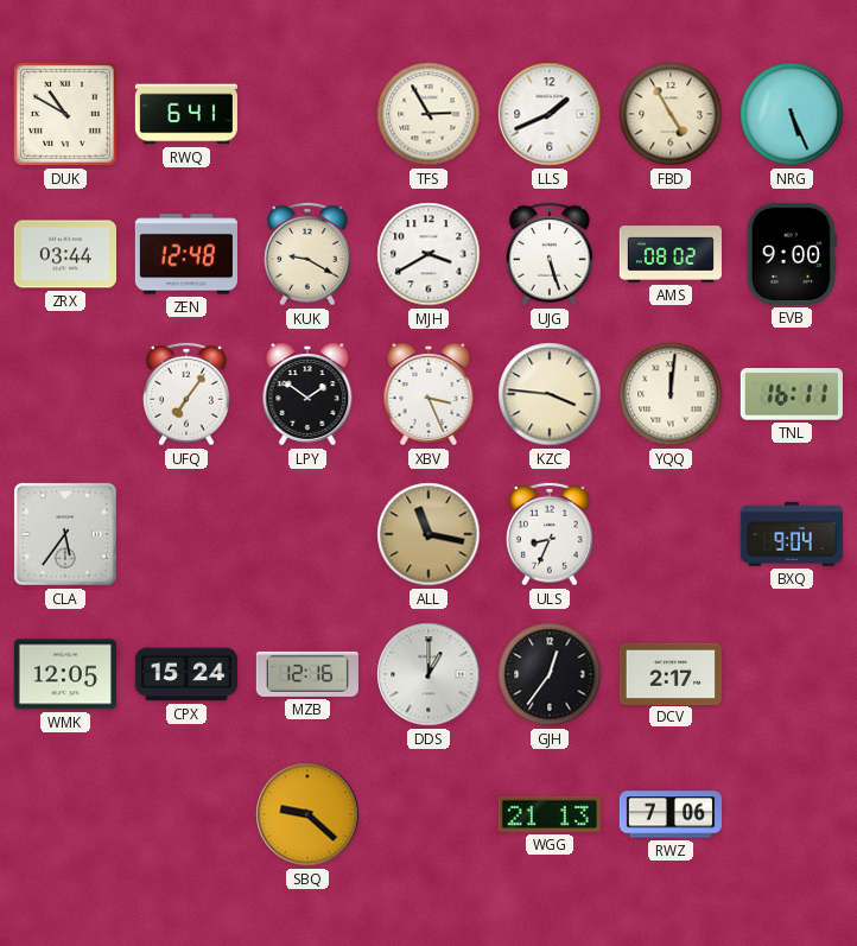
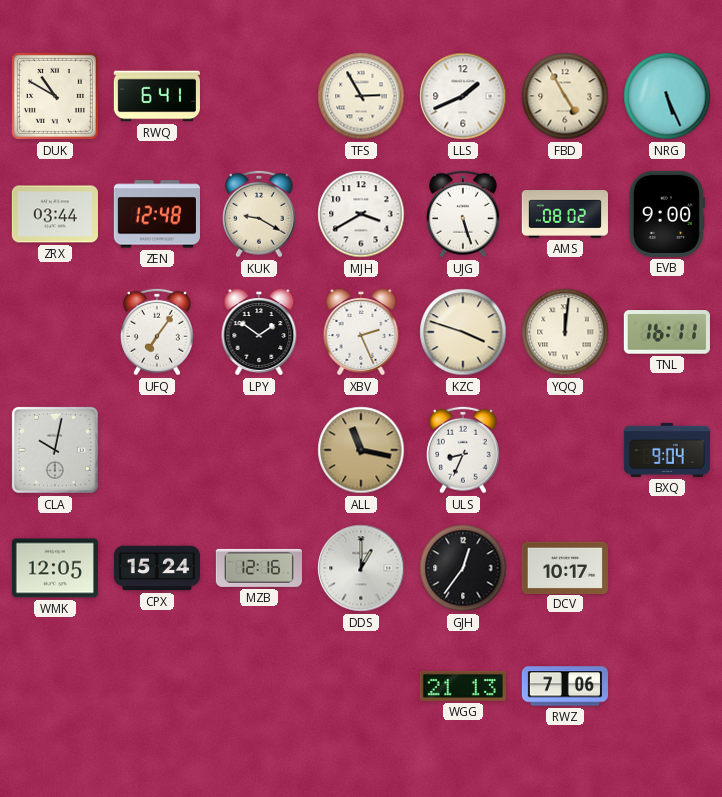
XBV: 3:26 -> 2:26
KZC: 3:46 -> 3:48
CLA: 5:36 -> 10:02
DCV: 2:17 -> 10:17
SBQ: 9:22 -> none
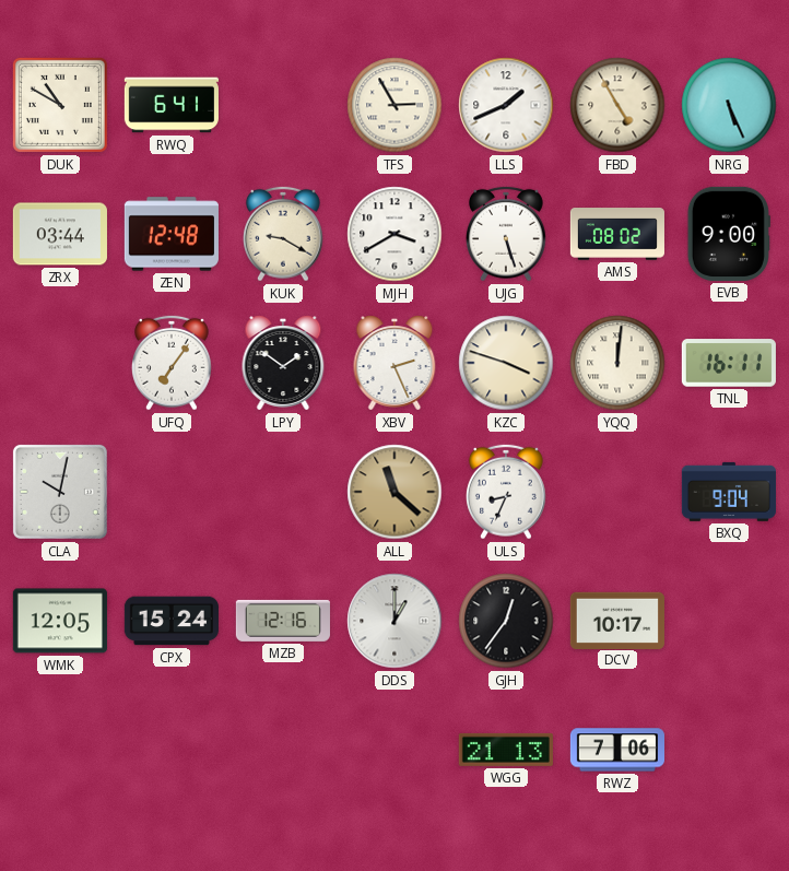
ALL: 11:17 -> 11:22
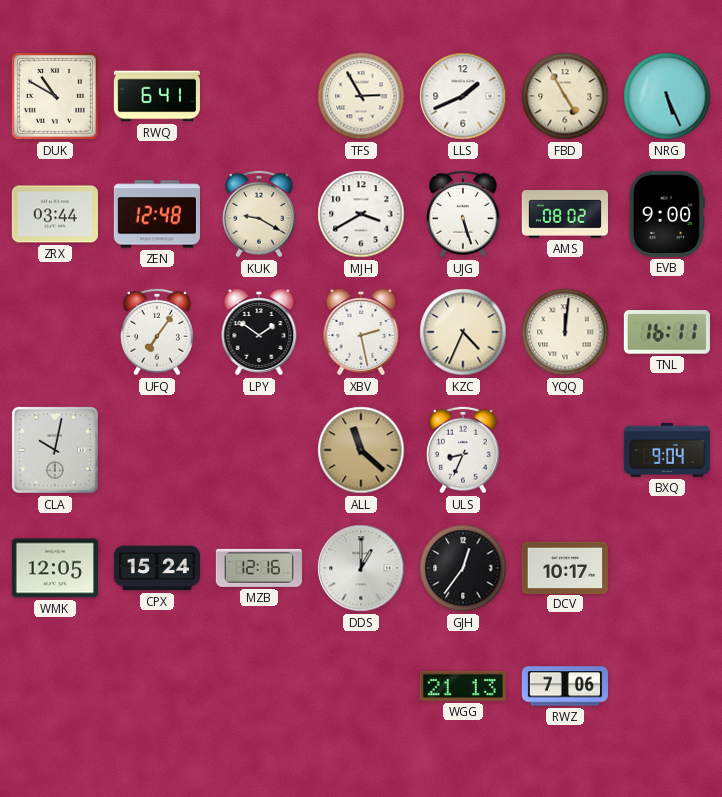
XBV: 2:26 -> 2:28
KZC: 3:48 -> 4:34
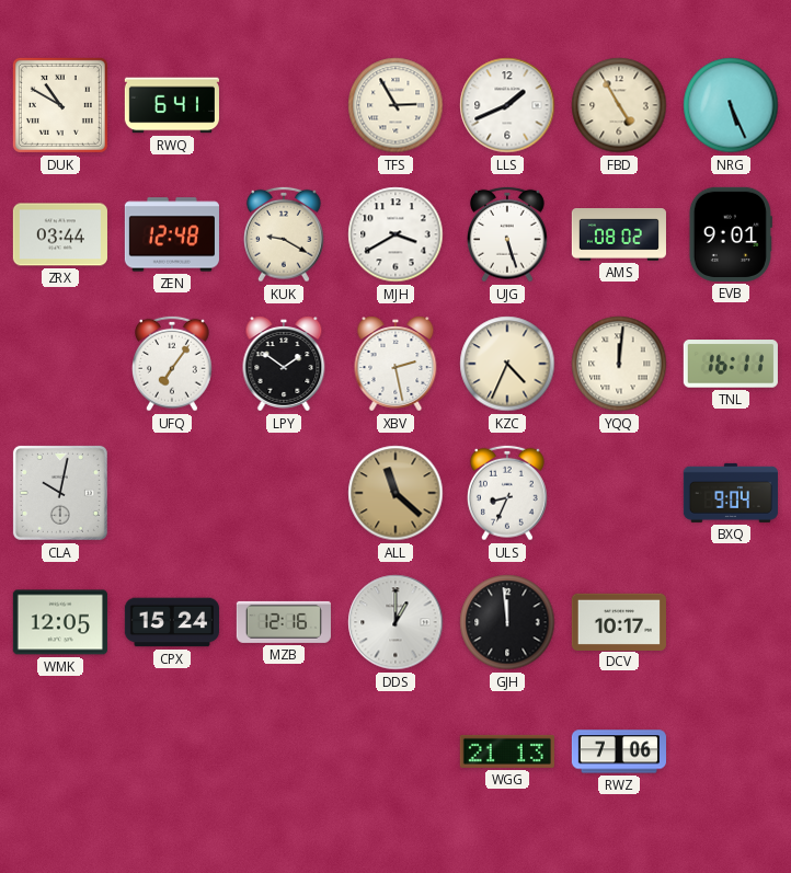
EVB: 9:00 -> 9:01
GJH: 12:36 -> 11:59
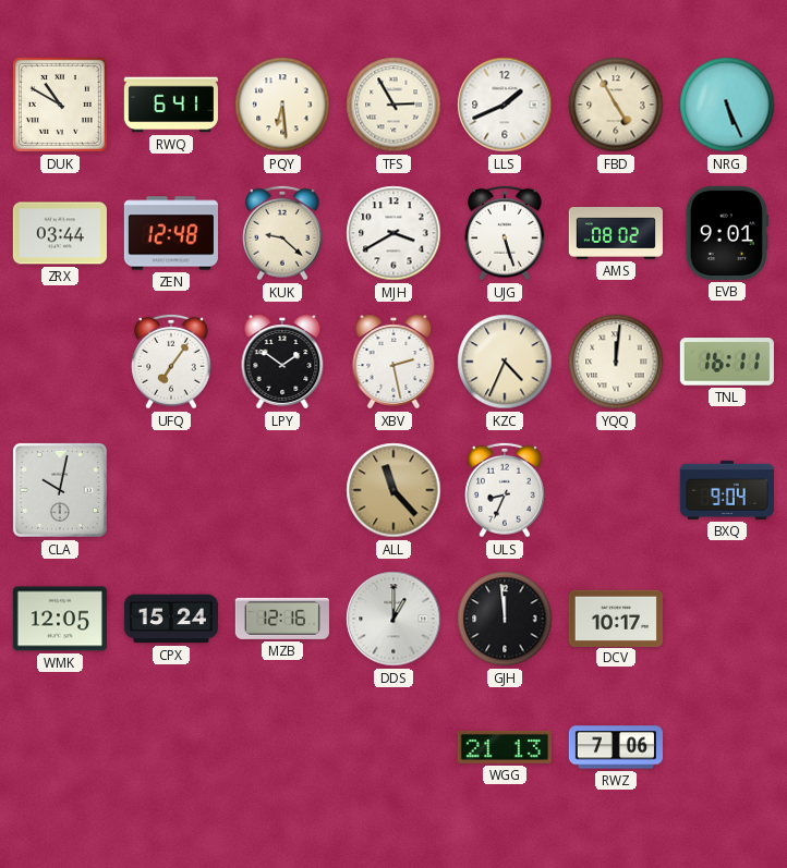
PQY: none -> 6:29
KUK: 9:20 -> 9:22
ALL: 11:22 -> 11:23
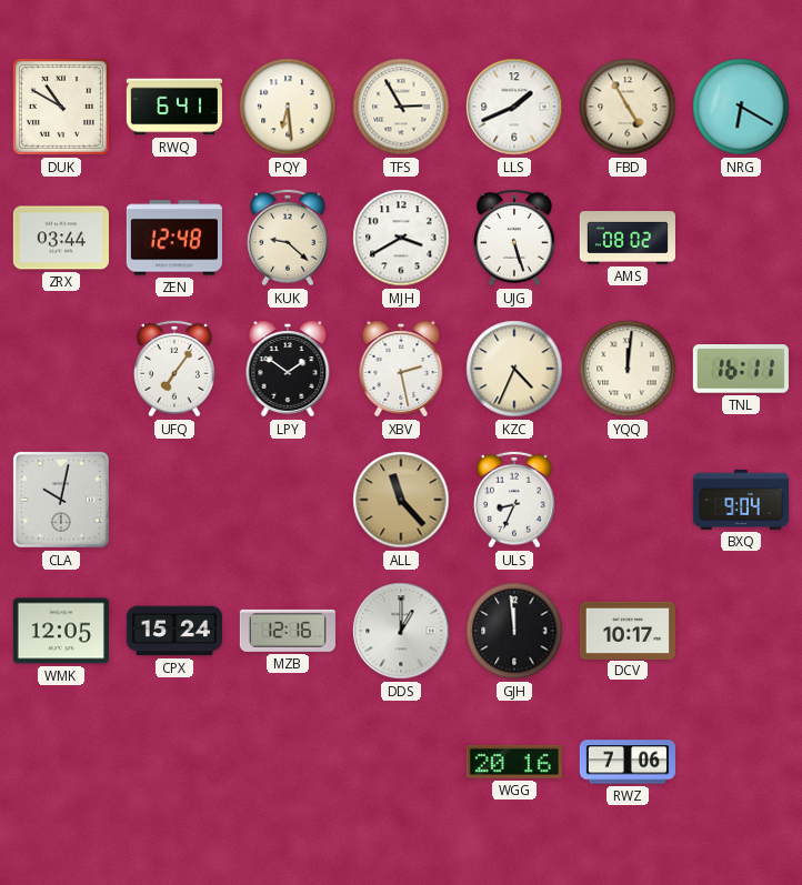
NRG: 5:26 -> 6:20
EVB: 9:01 -> none
WGG: 21:13 -> 20:16
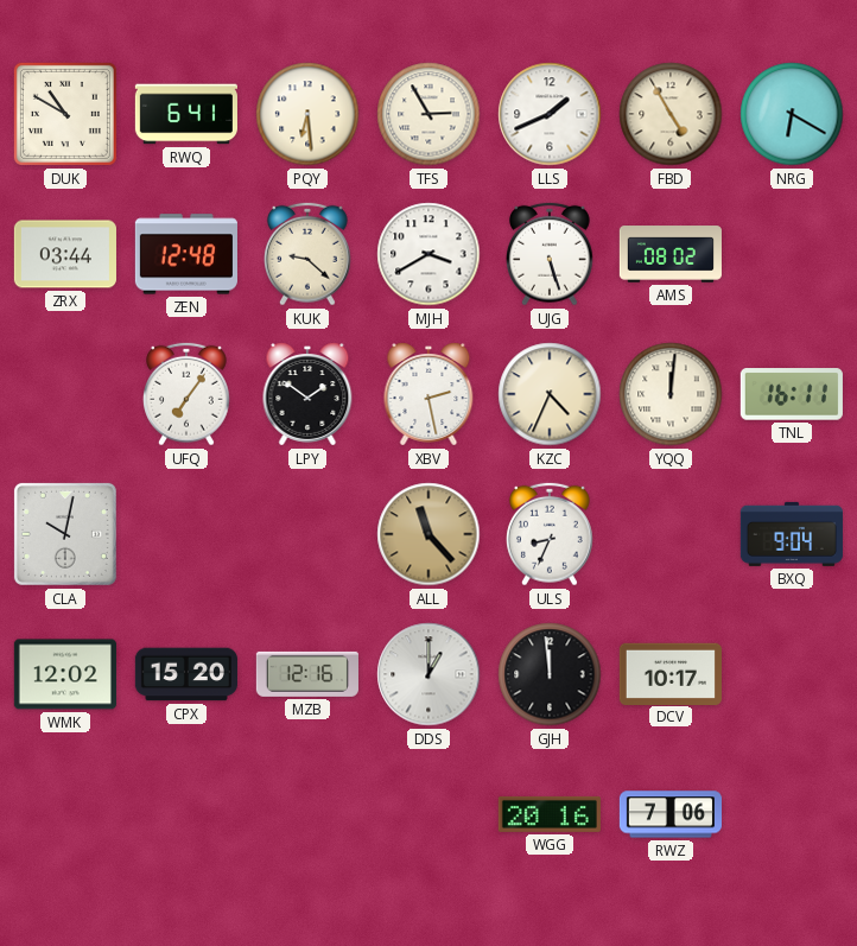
WMK: 12:05 -> 12:02
CPX: 15:24 -> 15:20
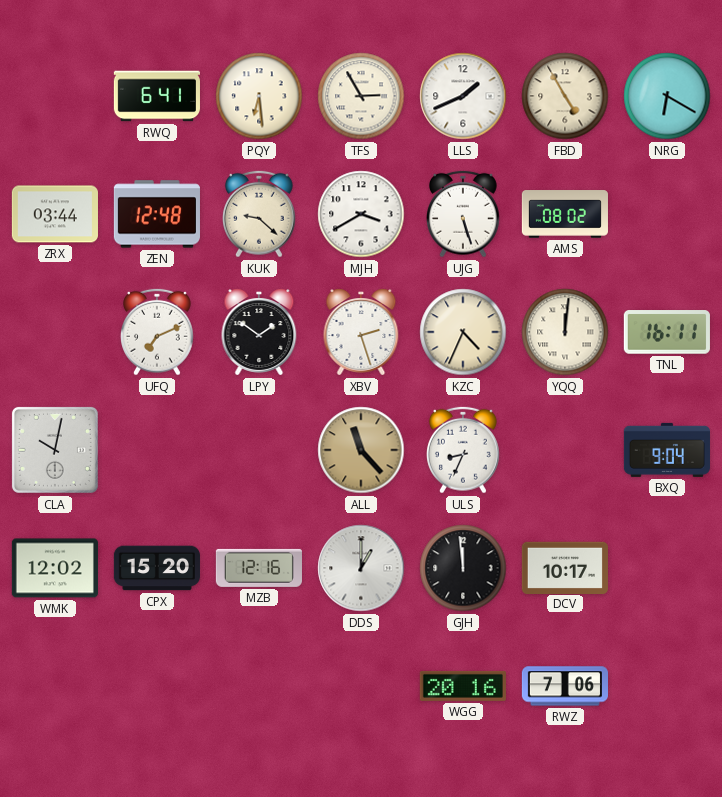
DUK: 10:50 -> none
UFQ: 7:06 -> 7:11
XBV: 2:28 -> 2:27
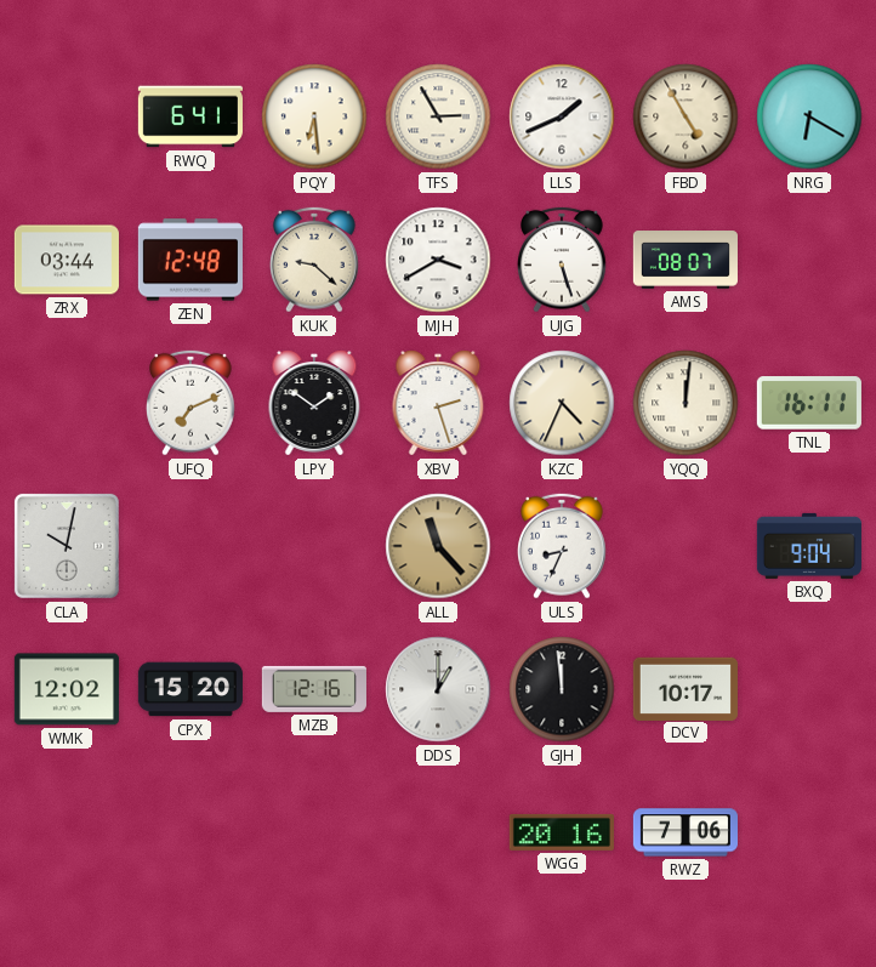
AMS: 08:02 -> 08:07
